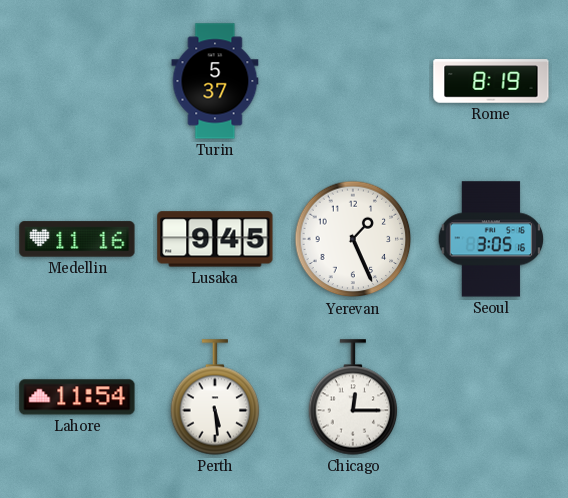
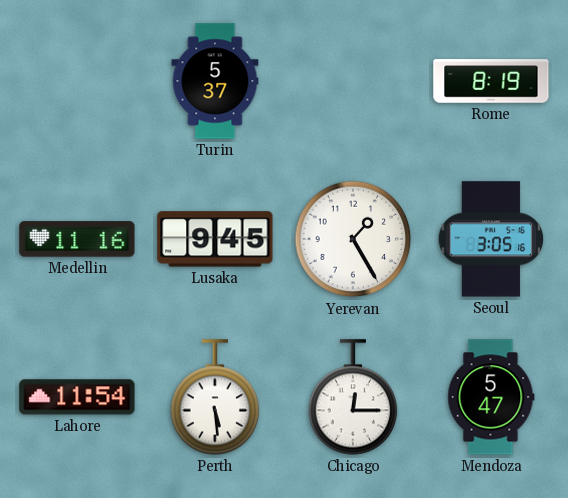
Yerevan: 1:26 -> 1:25
Mendoza: none -> 5:47
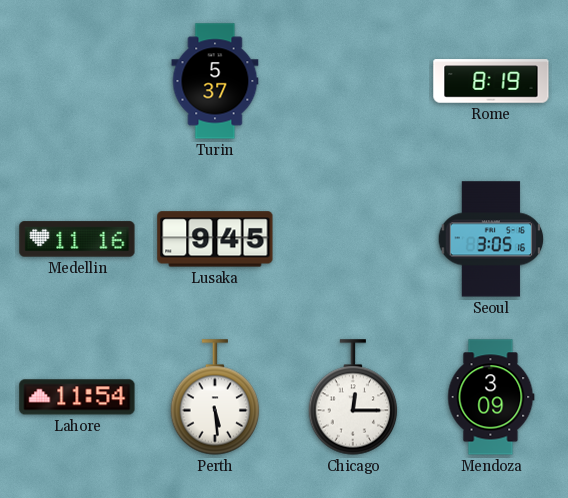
Yerevan: 1:25 -> none
Mendoza: 5:47 -> 3:09
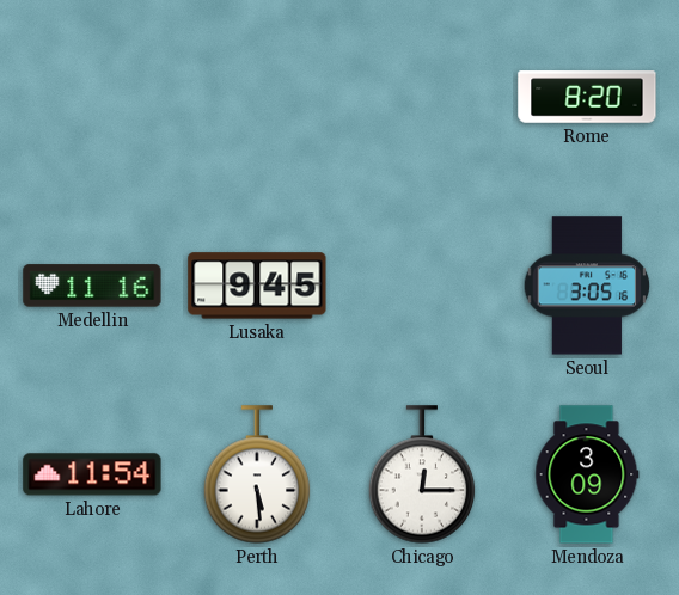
Turin: 5:37 -> none
Rome: 8:19 -> 8:20
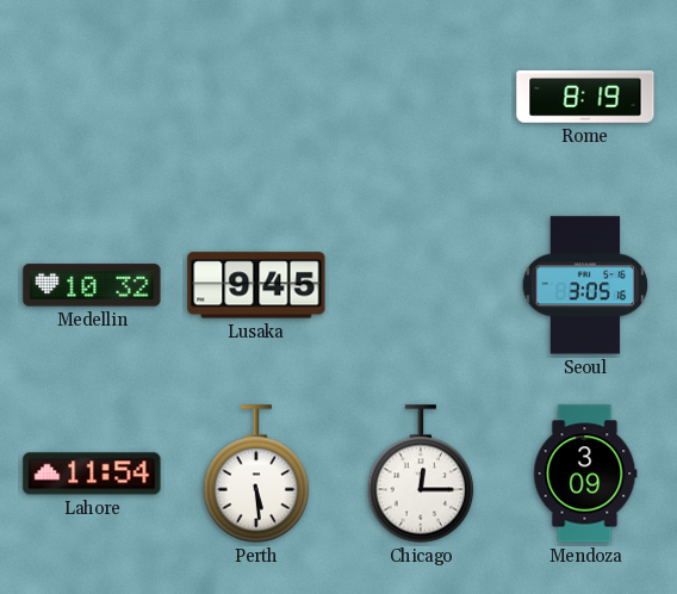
Rome: 8:20 -> 8:19
Medellin: 11:16 -> 10:32
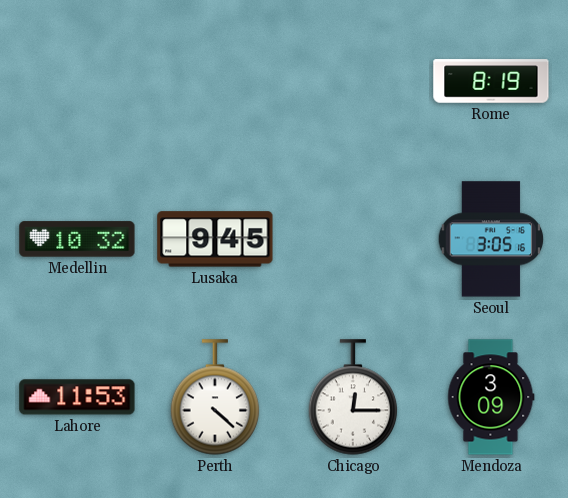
Lahore: 11:54 -> 11:53
Perth: 5:29 -> 4:22
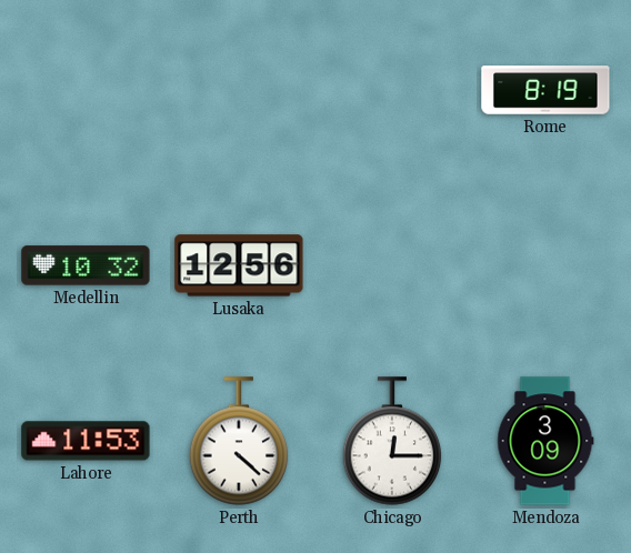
Lusaka: 9:45 -> 12:56
Seoul: 3:05 -> none
